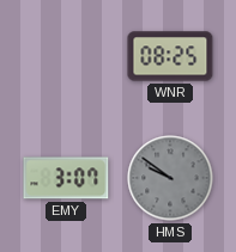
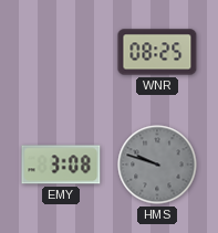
EMY: 3:07 -> 3:08
HMS: 9:51 -> 9:48
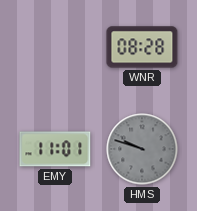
WNR: 08:25 -> 08:28
EMY: 3:08 -> 11:01
